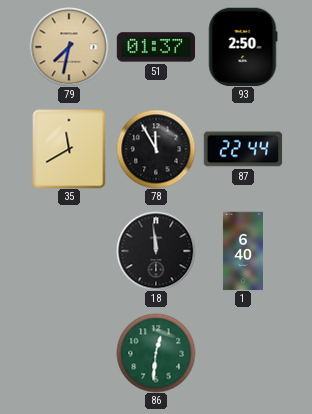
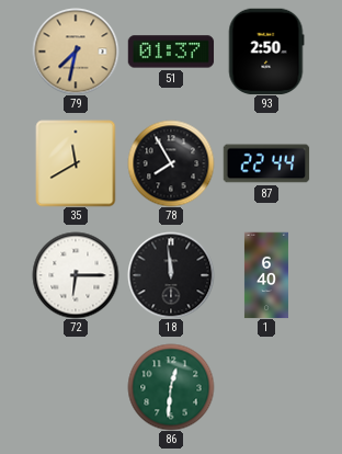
78: 11:55 -> 7:55
72: none -> 6:15
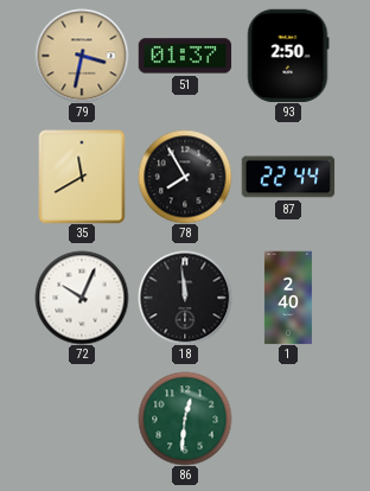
79: 7:32 -> 3:32
72: 6:15 -> 10:04
1: 6:40 -> 2:40
